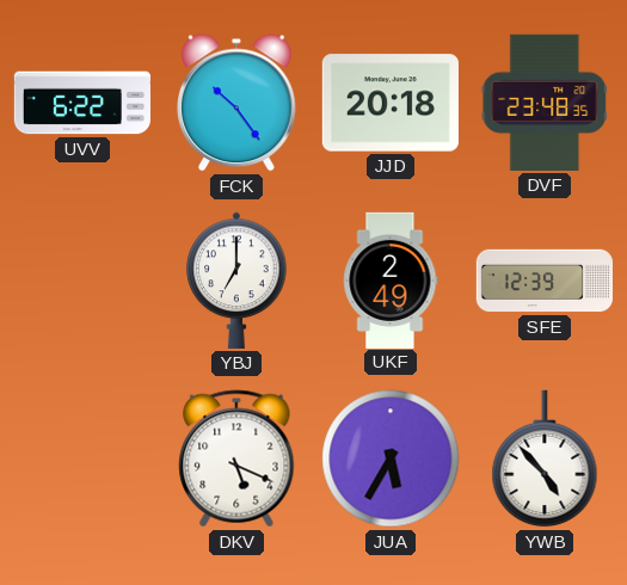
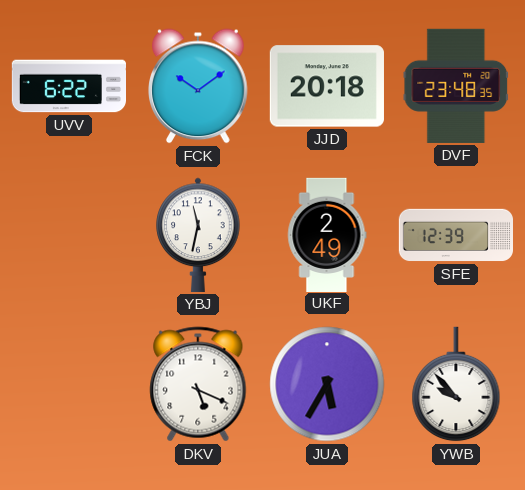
FCK: 10:24 -> 10:09
YBJ: 7:00 -> 11:32
YWB: 4:53 -> 9:53
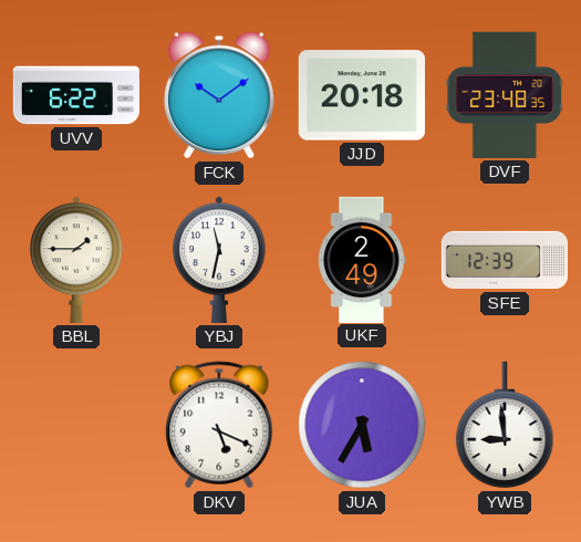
BBL: none -> 1:45
YWB: 9:53 -> 8:59
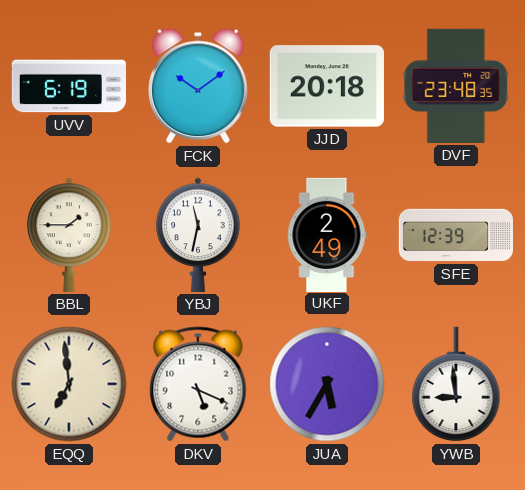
UVV: 6:22 -> 6:19
EQQ: none -> 6:59
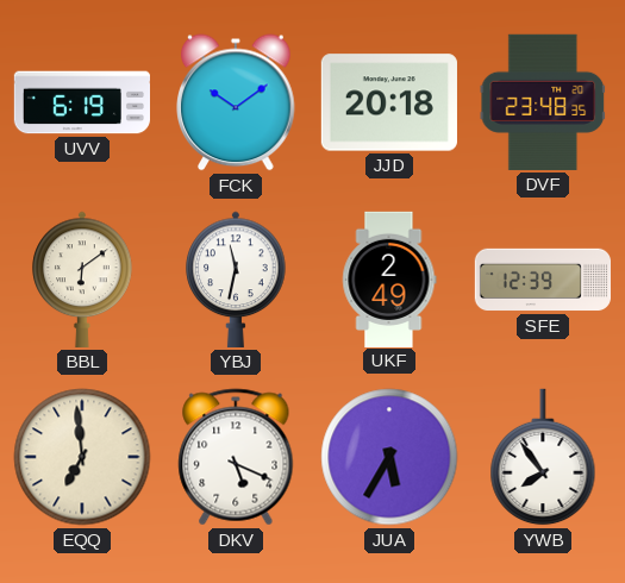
BBL: 1:45 -> 6:09
YWB: 8:59 -> 7:54
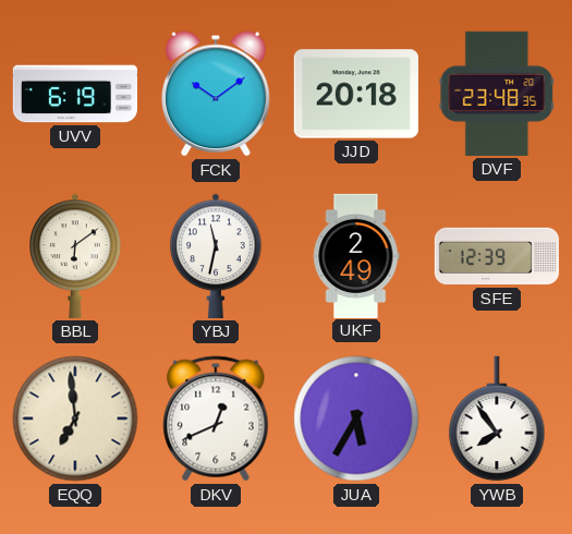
DKV: 5:19 -> 12:41
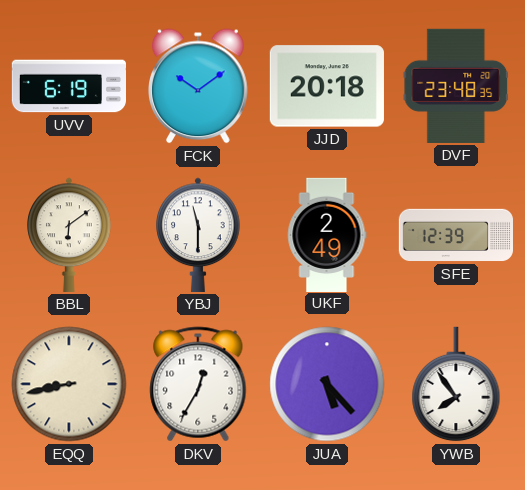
YBJ: 11:32 -> 11:30
EQQ: 6:59 -> 8:43
DKV: 12:41 -> 12:35
JUA: 5:35 -> 5:23
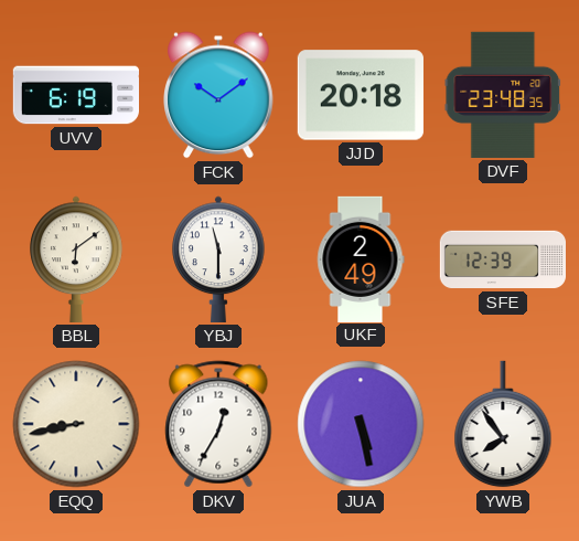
JUA: 5:23 -> 5:28
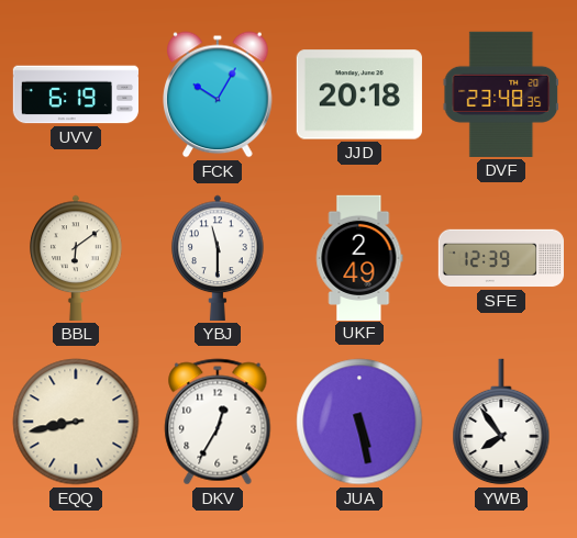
FCK: 10:09 -> 10:05
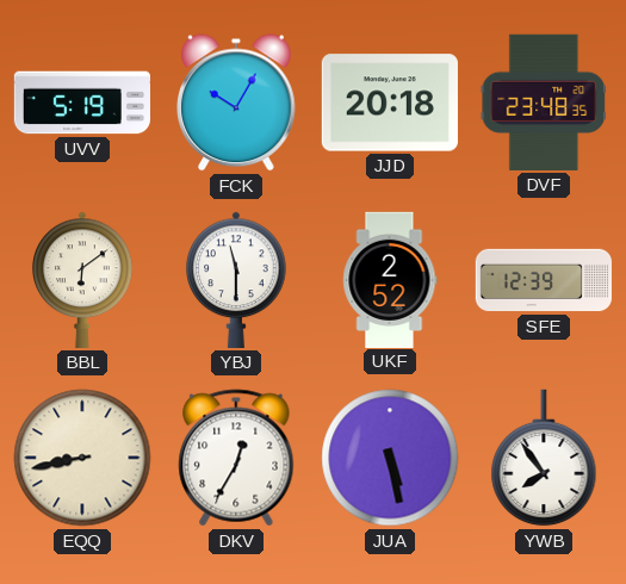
UVV: 6:19 -> 5:19
UKF: 2:49 -> 2:52
